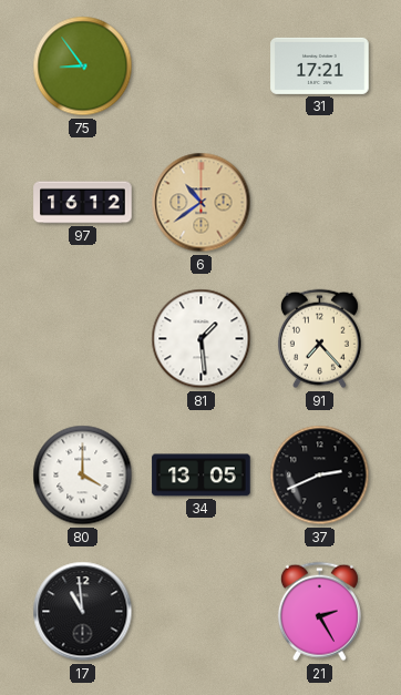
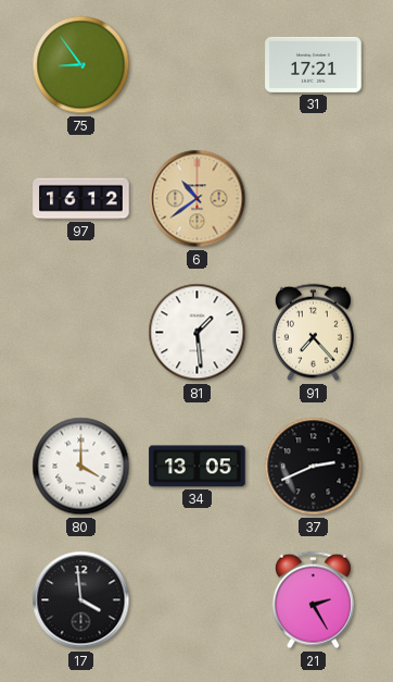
17: 10:59 -> 3:59
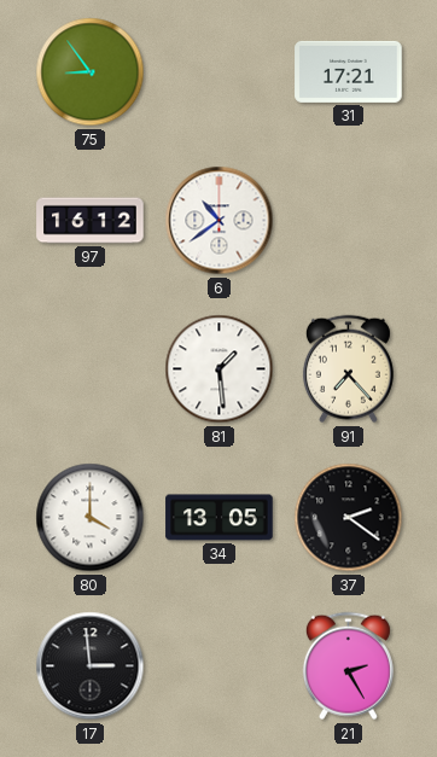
6 dial: champagne -> white
37: 2:41 -> 2:21
17: 3:59 -> 2:59
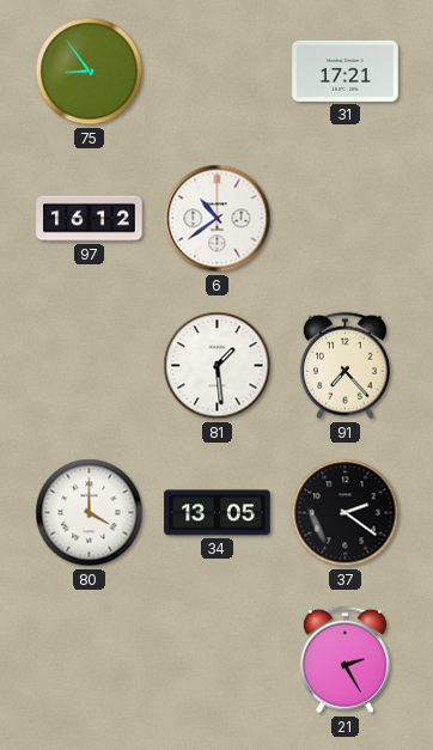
17: 2:59 -> none
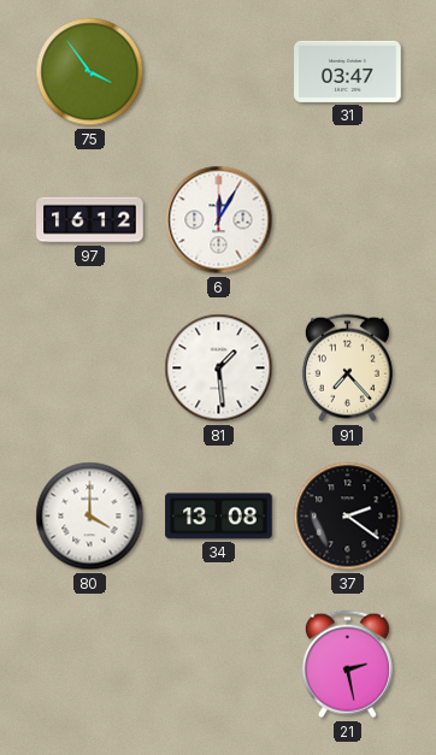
75: 8:54 -> 3:54
31: 17:21 -> 03:47
6: 10:39 -> 12:05
34: 13:05 -> 13:08
21: 2:25 -> 2:28
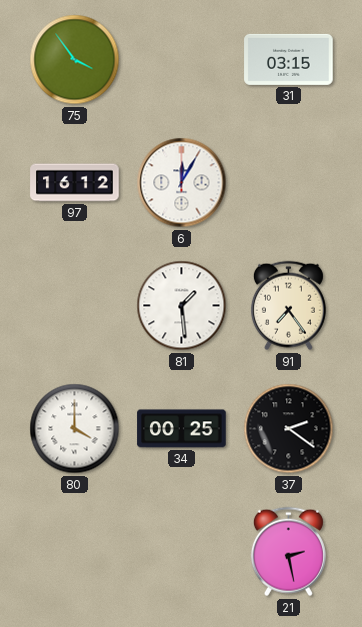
31: 03:47 -> 03:15
91: 7:23 -> 7:24
34: 13:08 -> 00:25
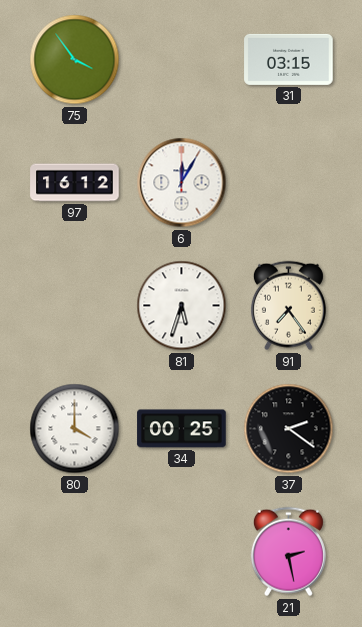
81: 1:29 -> 5:33
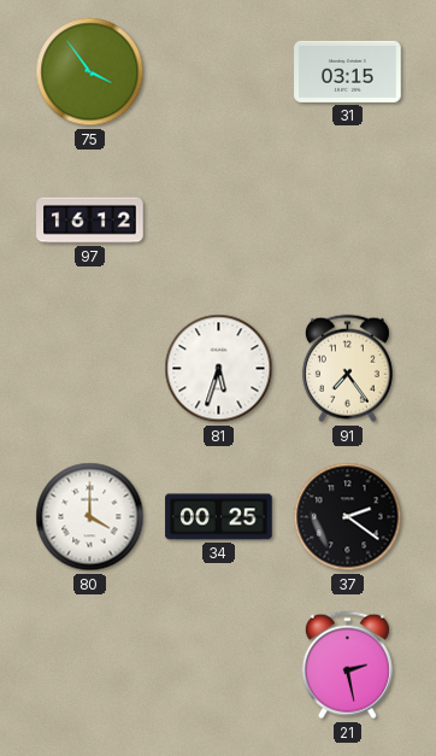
6: 12:05 -> none
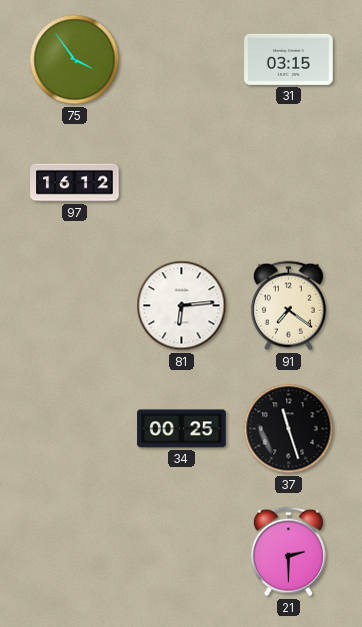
81: 5:33 -> 6:14
91: 7:24 -> 7:21
80: 4:00 -> none
37: 2:21 -> 11:27
21: 2:28 -> 2:30
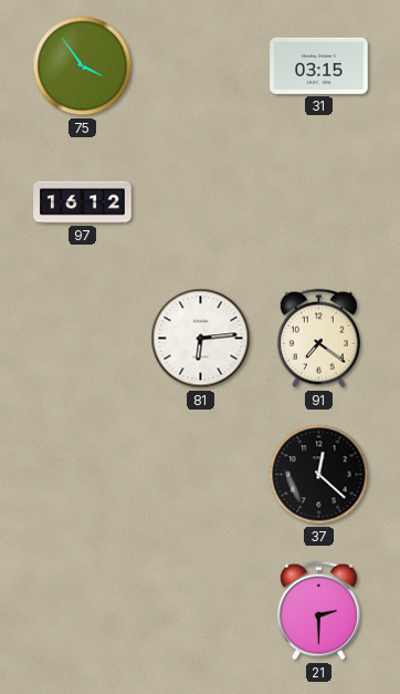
34: 00:25 -> none
37: 11:27 -> 12:22
